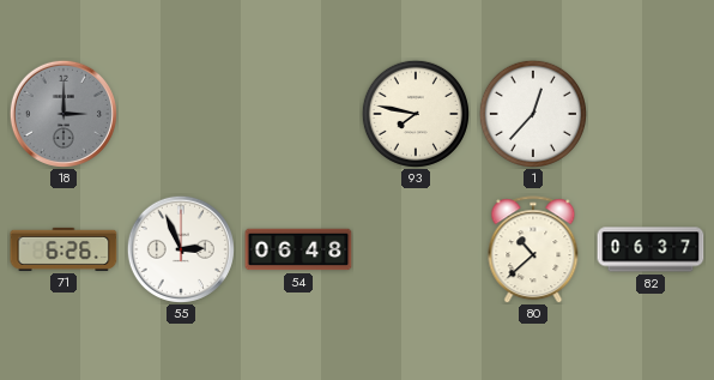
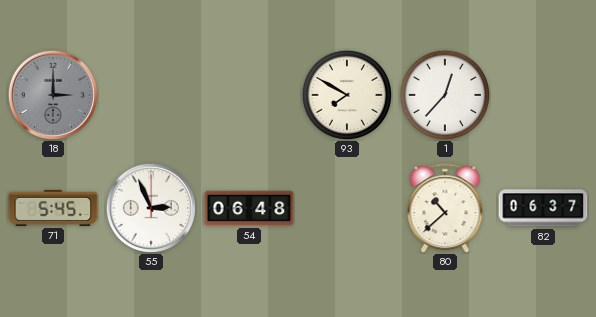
93: 7:47 -> 7:50
71: 6:26 -> 5:45
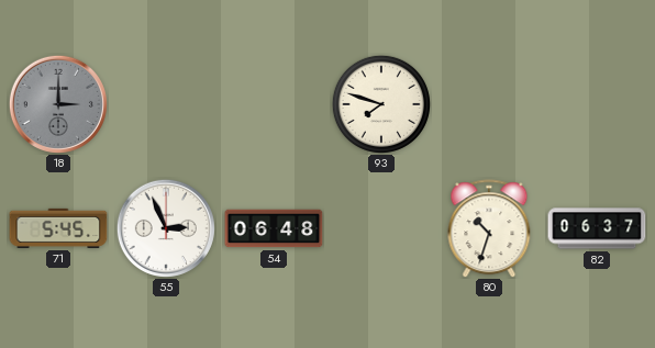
93: 7:50 -> 7:48
1: 12:37 -> none
80: 10:38 -> 10:33
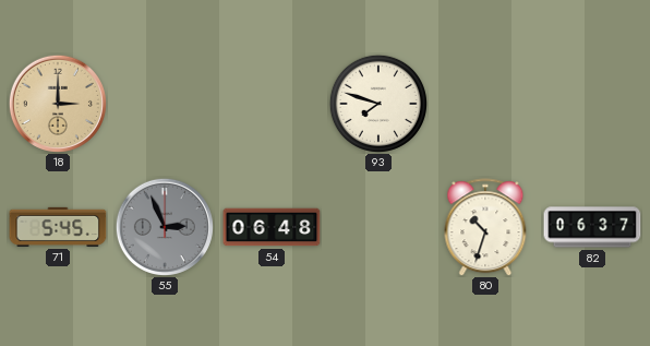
18 dial: grey -> champagne
55 dial: white -> grey
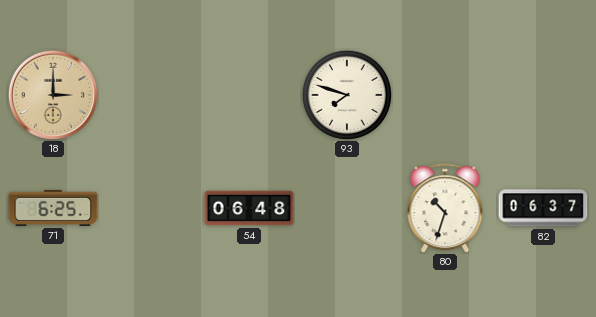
71: 5:45 -> 6:25
55: 2:56 -> none
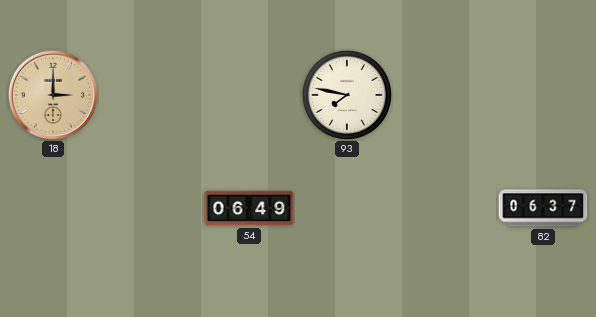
93: 7:48 -> 7:47
71: 6:25 -> none
54: 06:48 -> 06:49
80: 10:33 -> none
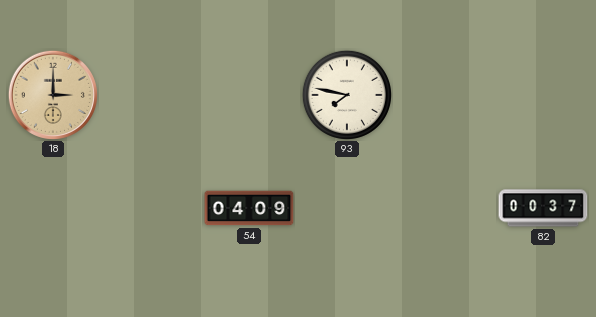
54: 06:49 -> 04:09
82: 06:37 -> 00:37
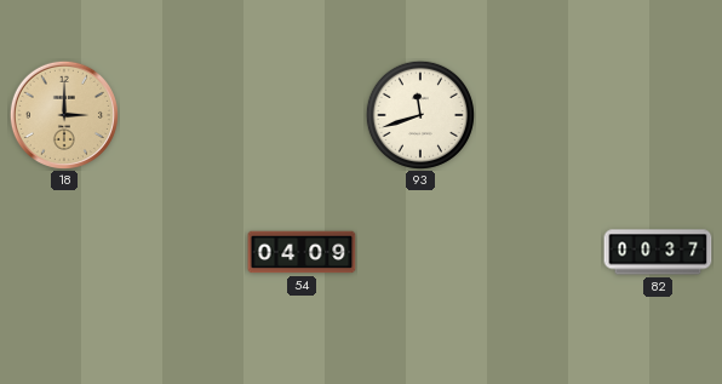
93: 7:47 -> 11:42
